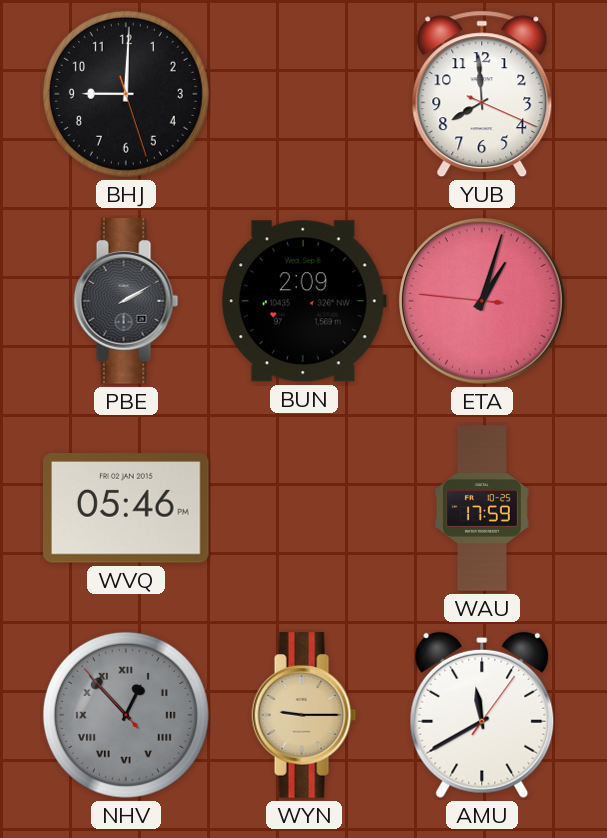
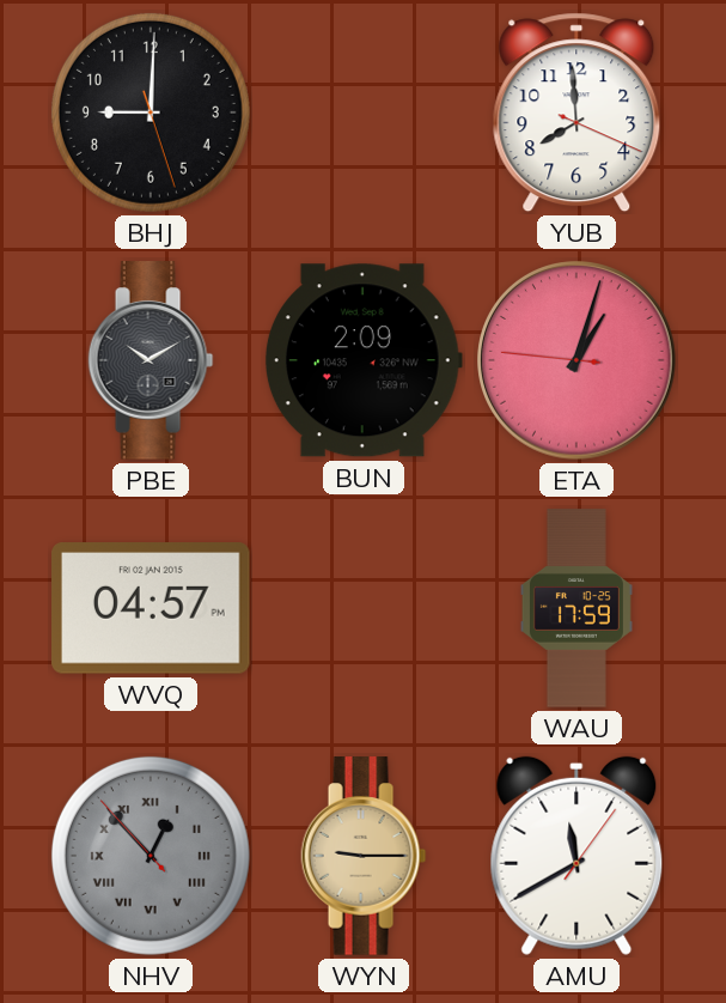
PBE: 2:10 -> 10:10
WVQ: 05:46 -> 04:57
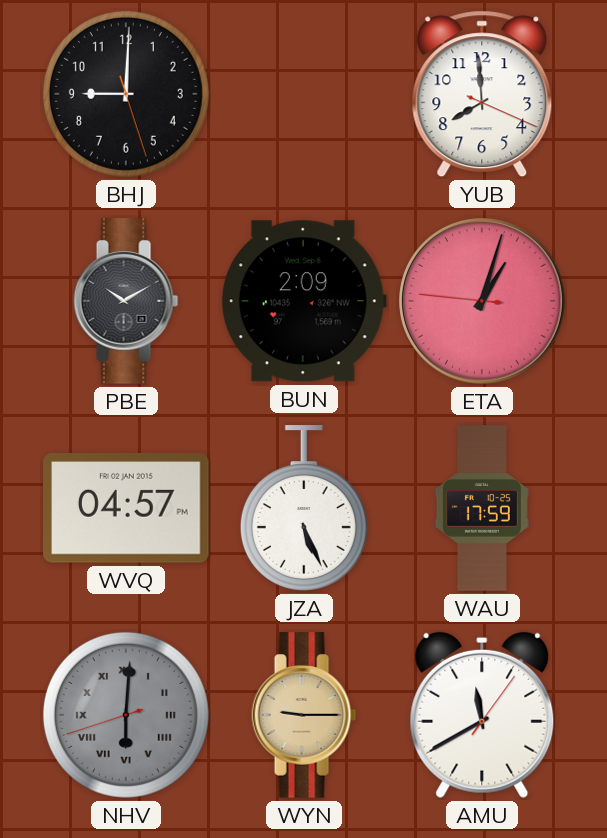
JZA: none -> 5:26
NHV: 12:52 -> 6:00
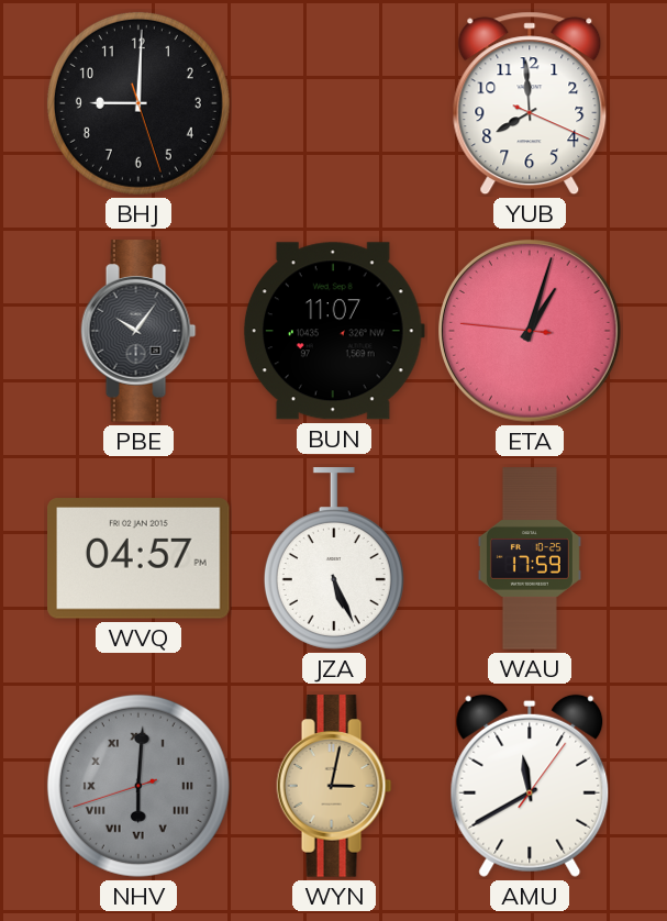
PBE: 10:10 -> 10:06
BUN: 2:09 -> 11:07
WYN: 9:15 -> 3:02
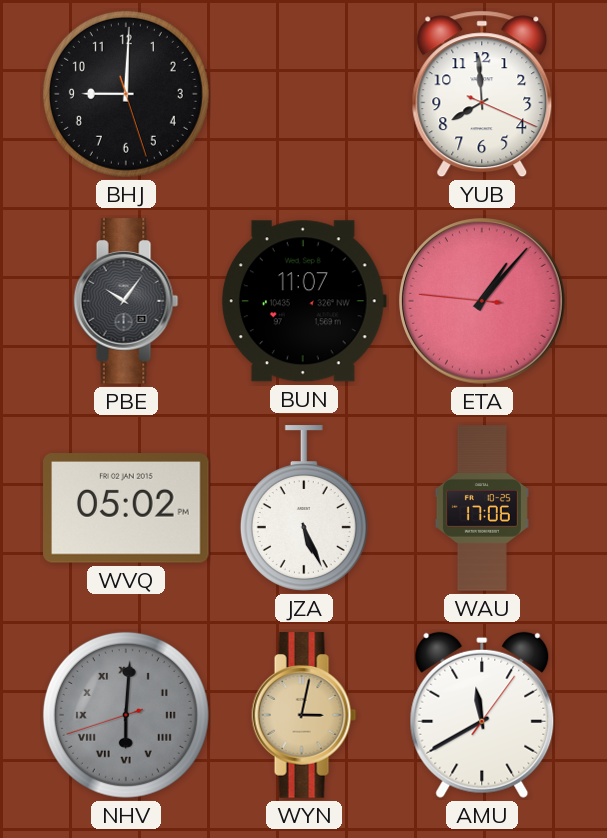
ETA: 1:02 -> 1:06
WVQ: 04:57 -> 05:02
WAU: 17:59 -> 17:06
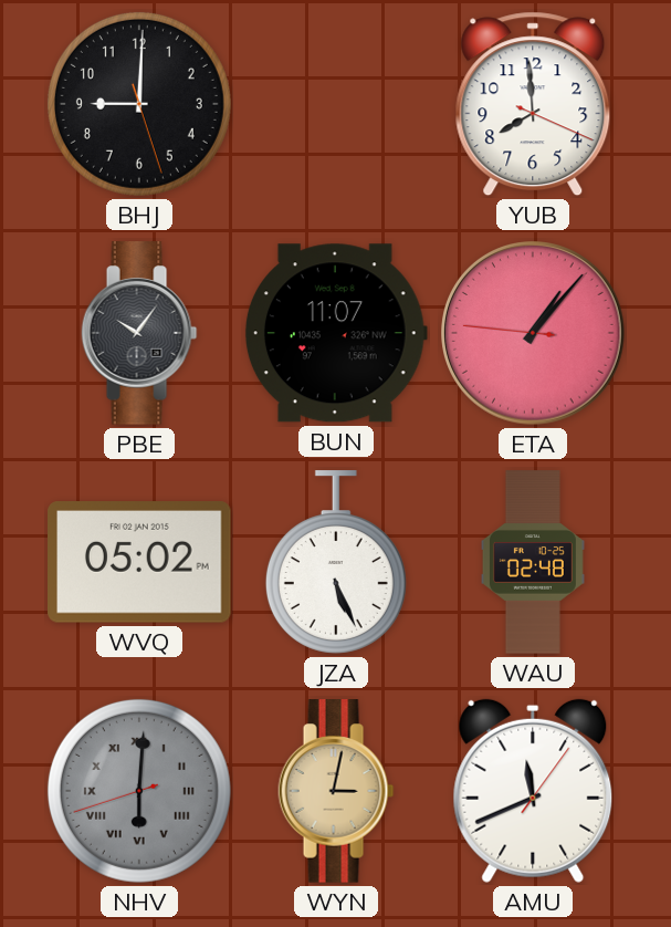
WAU: 17:06 -> 02:48
AMU: 11:40 -> 11:41
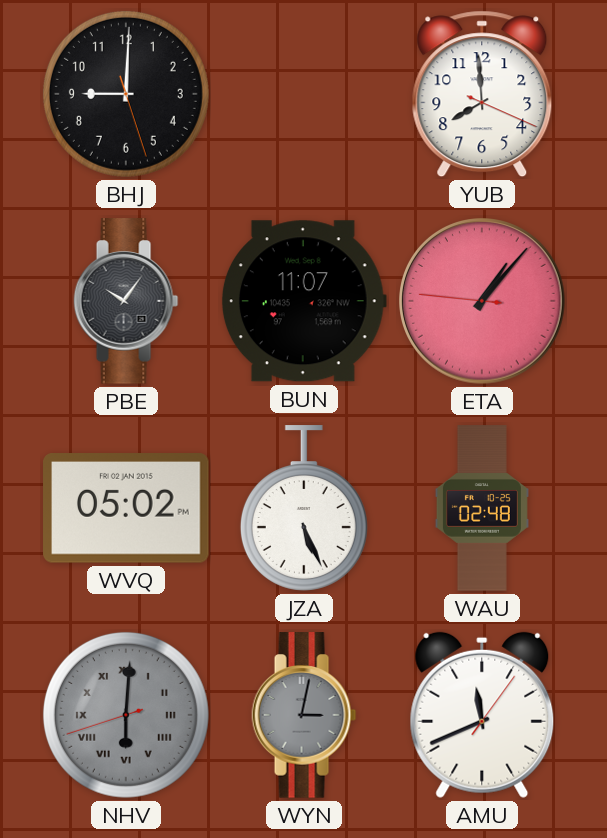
WYN dial: champagne -> grey
